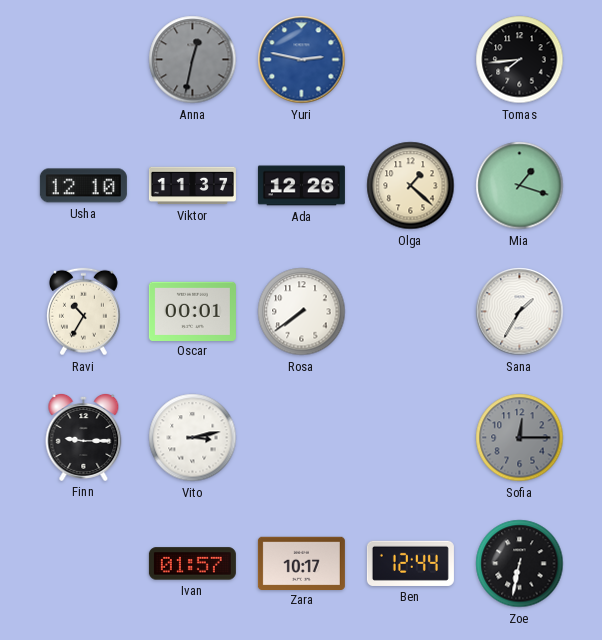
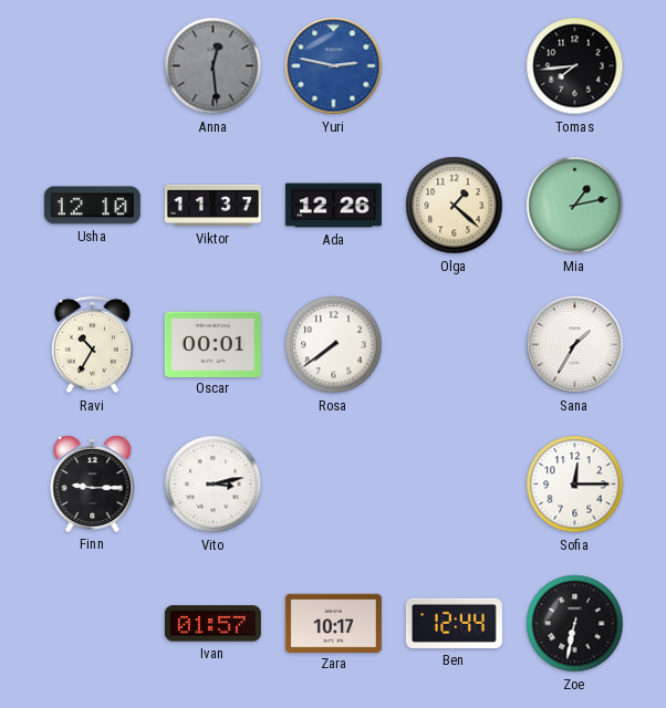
Anna: 12:32 -> 12:29
Mia: 1:18 -> 1:13
Sofia dial: grey -> white
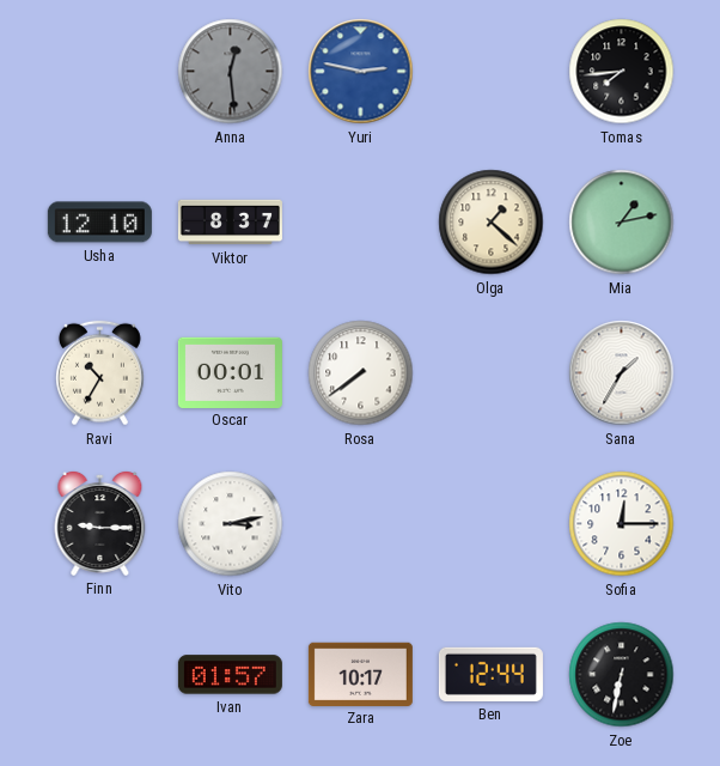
Viktor: 11:37 -> 8:37
Ada: 12:26 -> none
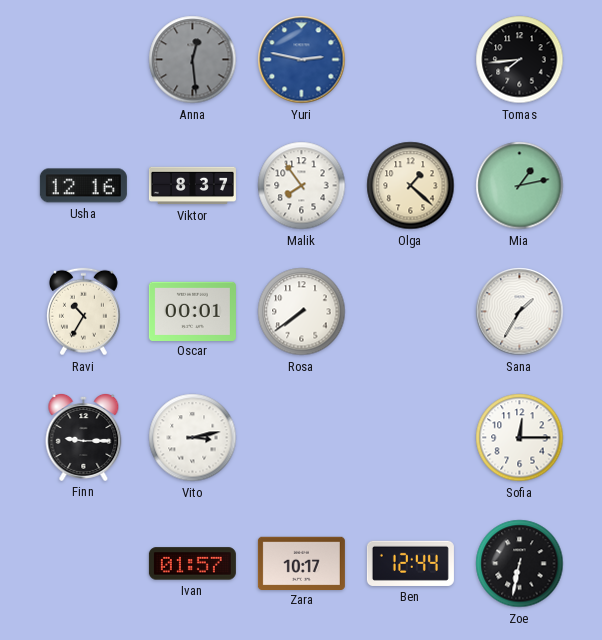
Usha: 12:10 -> 12:16
Malik: none -> 7:54
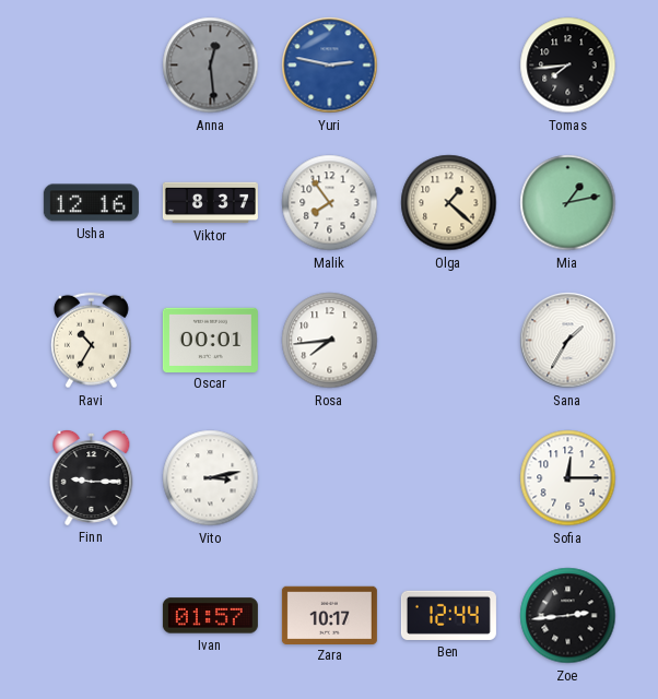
Rosa: 7:39 -> 7:44
Zoe: 6:32 -> 2:44
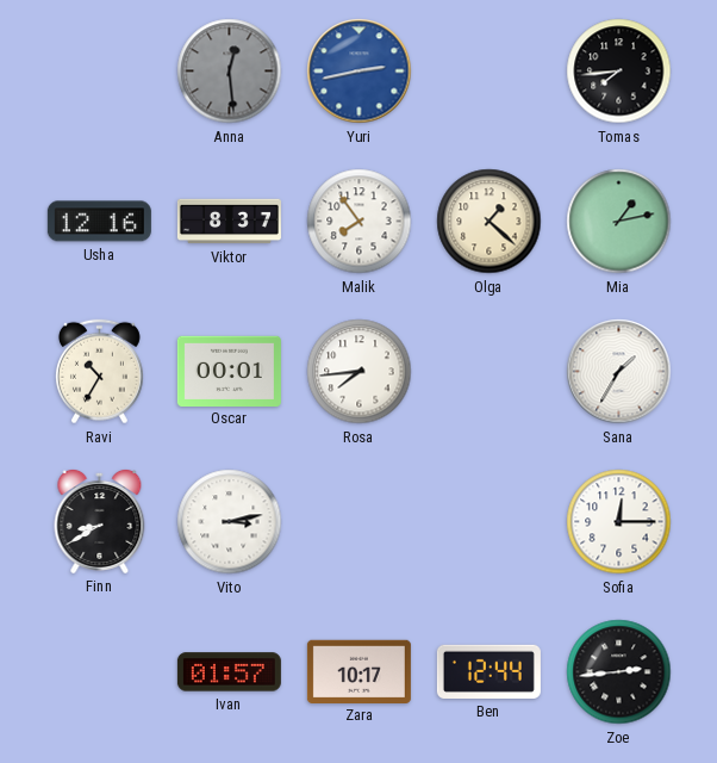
Yuri: 2:47 -> 2:43
Finn: 9:15 -> 8:40
